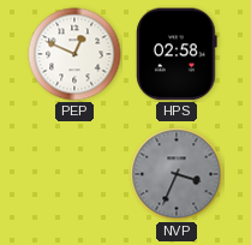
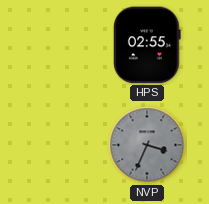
PEP: 12:49 -> none
HPS: 02:58 -> 02:55
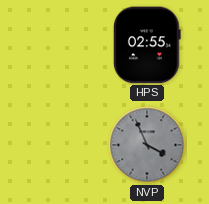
NVP: 3:34 -> 3:56
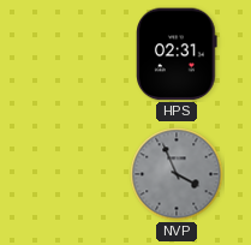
HPS: 02:55 -> 02:31
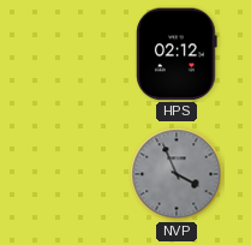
HPS: 02:31 -> 02:12
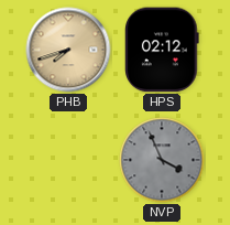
PHB: none -> 7:42
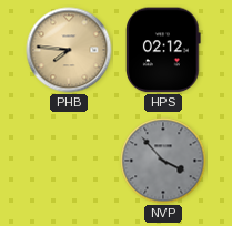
PHB: 7:42 -> 7:46
NVP: 3:56 -> 3:53
